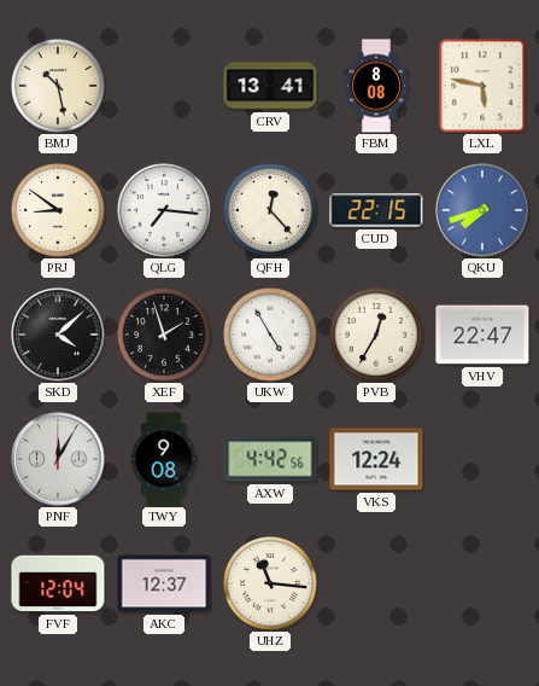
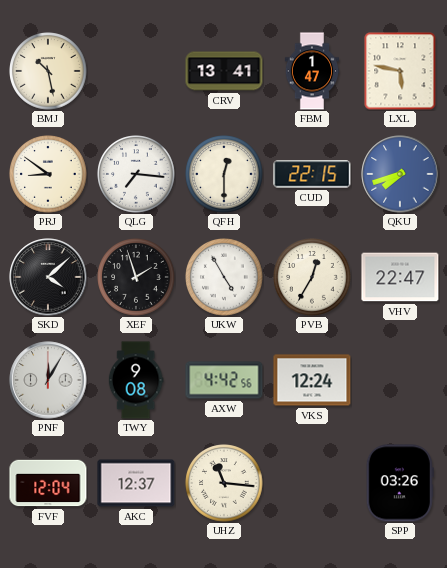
FBM: 8:08 -> 1:47
QFH: 12:23 -> 12:30
SPP: none -> 03:26
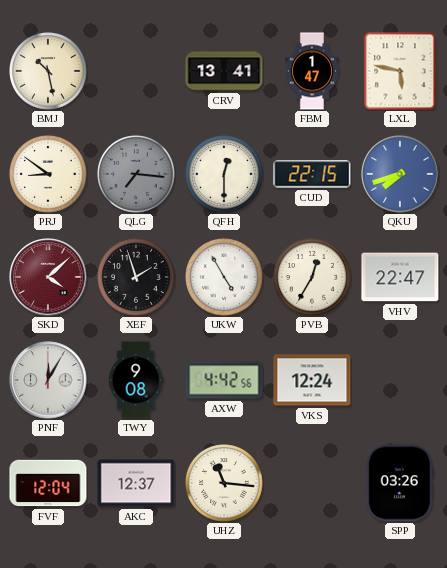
QLG dial: white -> grey
SKD dial: black -> burgundy
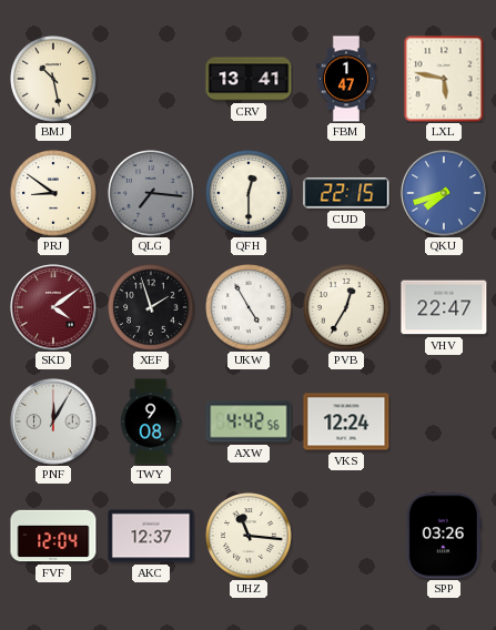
SKD: 4:08 -> 4:09
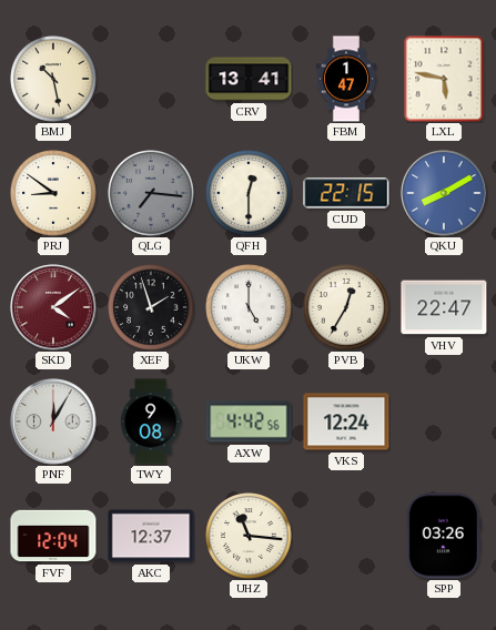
QKU: 7:42 -> 8:10
UKW: 4:55 -> 5:00
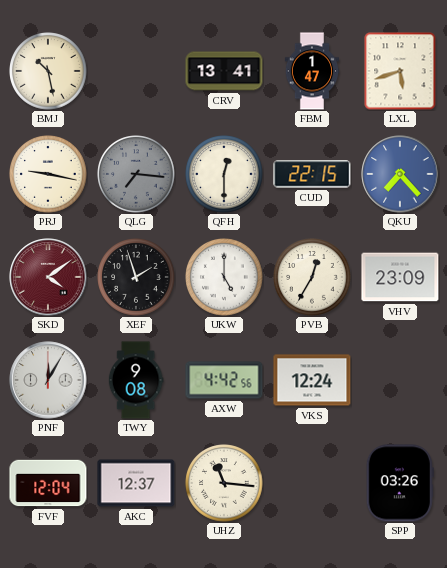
LXL: 5:47 -> 5:42
PRJ: 8:51 -> 9:17
QKU: 8:10 -> 7:23
VHV: 22:47 -> 23:09
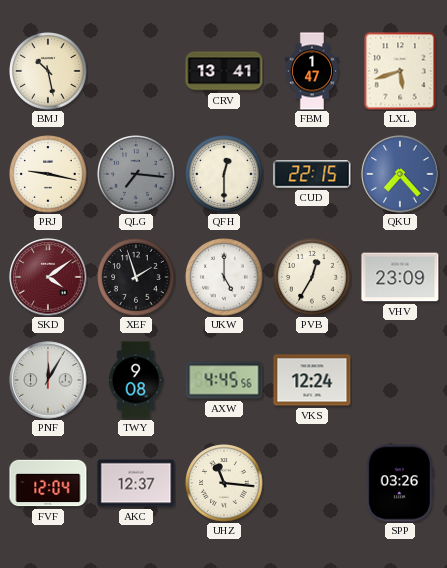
AXW: 4:42 -> 4:45
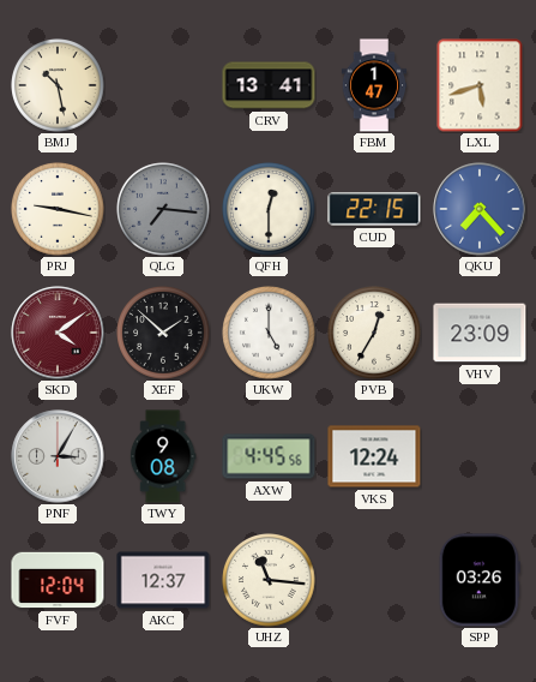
XEF: 1:57 -> 1:52
PNF: 12:05 -> 3:05
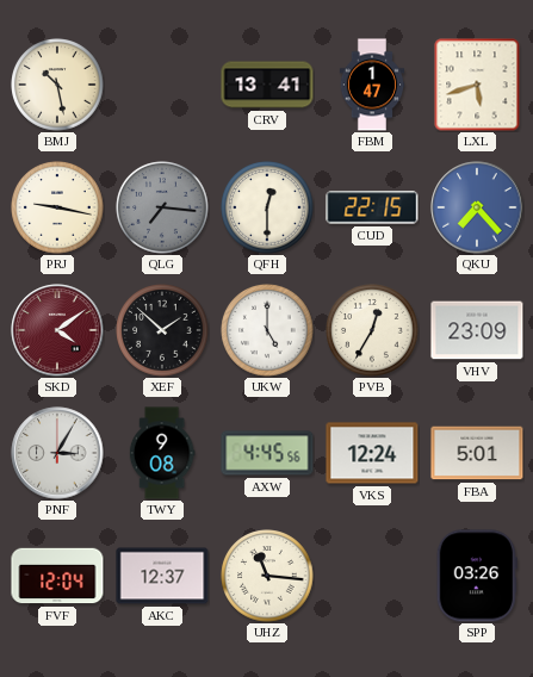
FBA: none -> 5:01
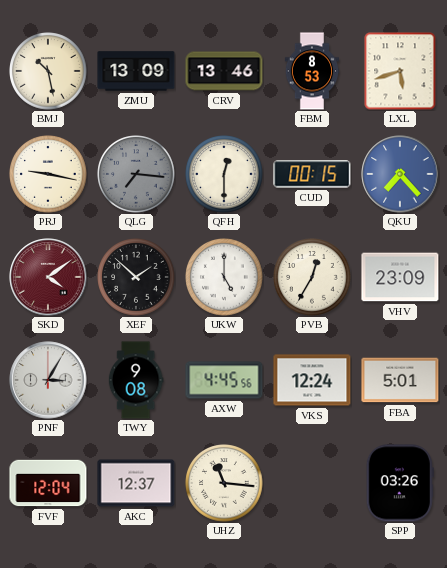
ZMU: none -> 13:09
CRV: 13:41 -> 13:46
FBM: 1:47 -> 8:53
CUD: 22:15 -> 00:15
